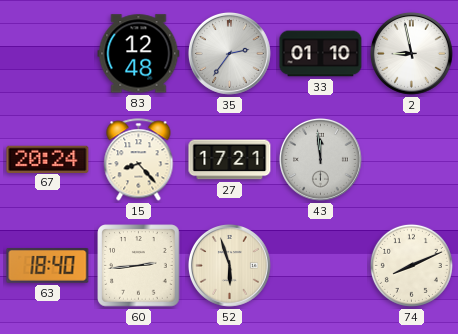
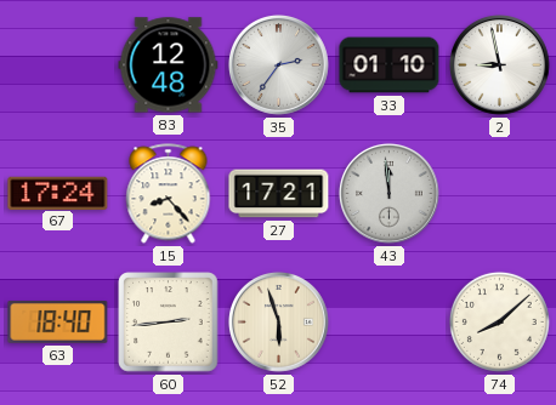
67: 20:24 -> 17:24
74: 8:11 -> 8:08
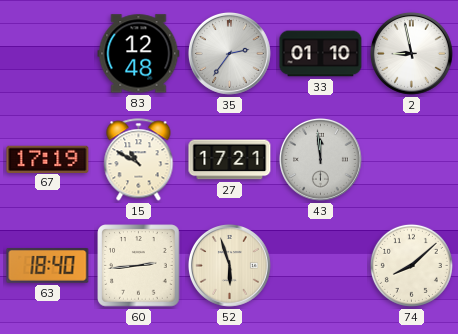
67: 17:24 -> 17:19
15: 8:23 -> 10:50
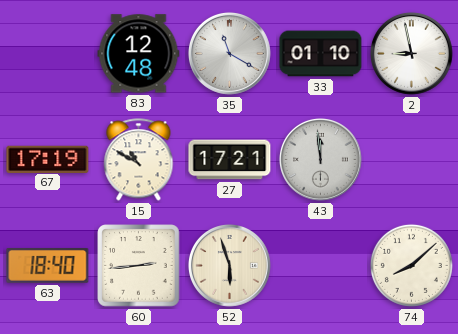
35: 2:36 -> 11:20
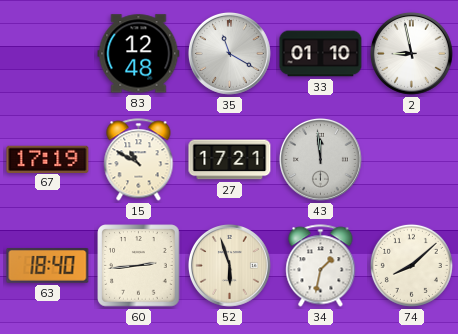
34: none -> 1:32
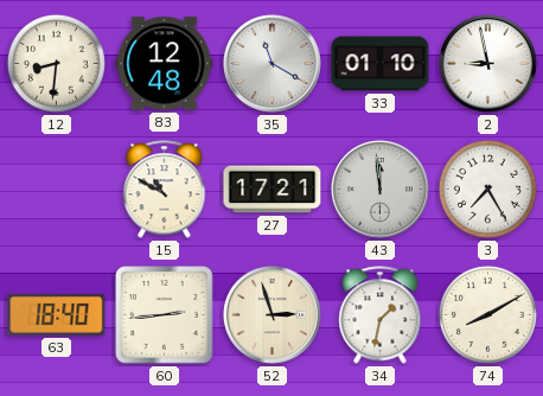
12: none -> 8:31
67: 17:19 -> none
3: none -> 7:25
52: 5:57 -> 2:57
74: 8:08 -> 8:10
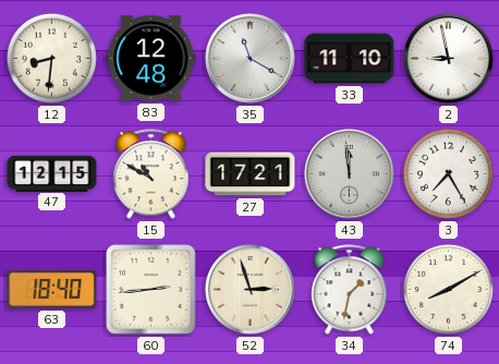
33: 01:10 -> 11:10
47: none -> 12:15
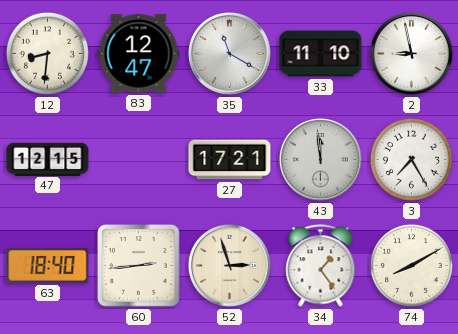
83: 12:48 -> 12:47
15: 10:50 -> none
34: 1:32 -> 1:24
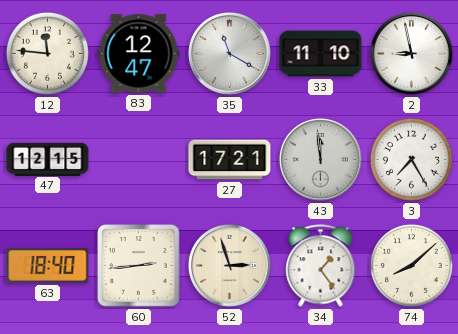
12: 8:31 -> 11:46
74: 8:10 -> 8:08
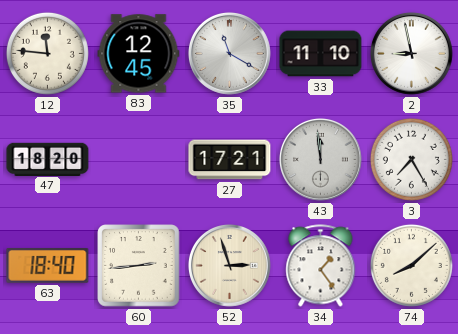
83: 12:47 -> 12:45
47: 12:15 -> 18:20
